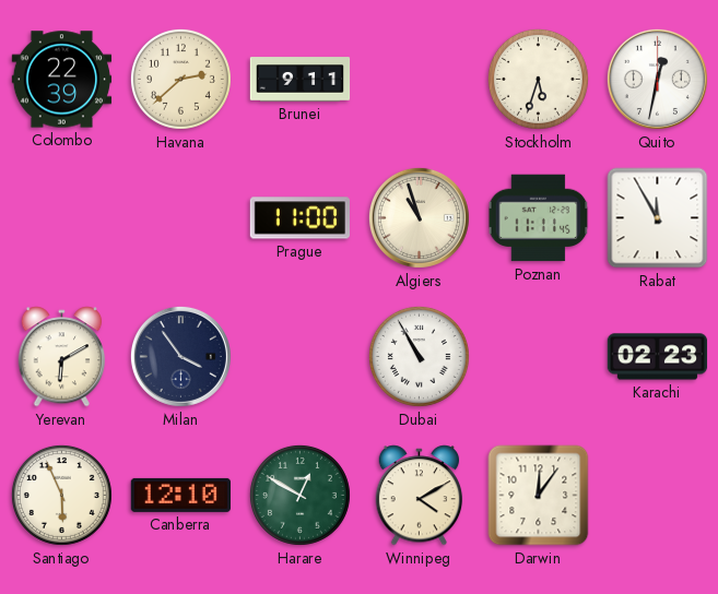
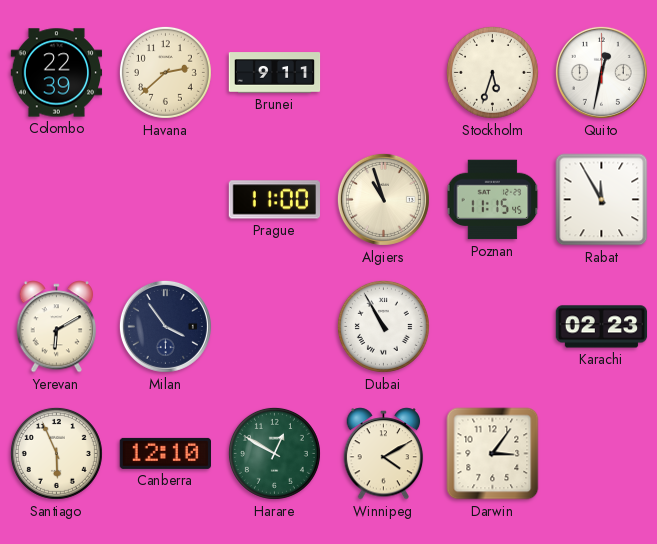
Poznan: 11:11 -> 11:15
Darwin: 12:06 -> 3:06
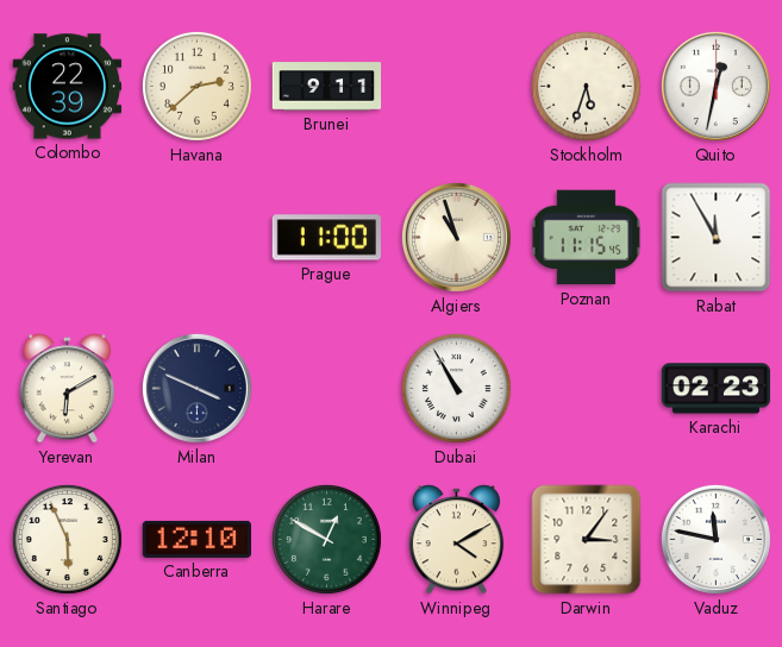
Milan: 3:54 -> 3:49
Vaduz: none -> 11:47
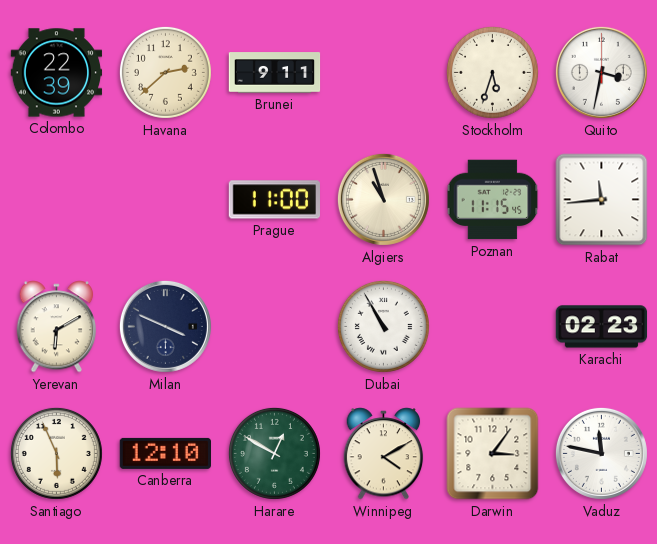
Quito: 12:32 -> 3:32
Rabat: 11:55 -> 11:44
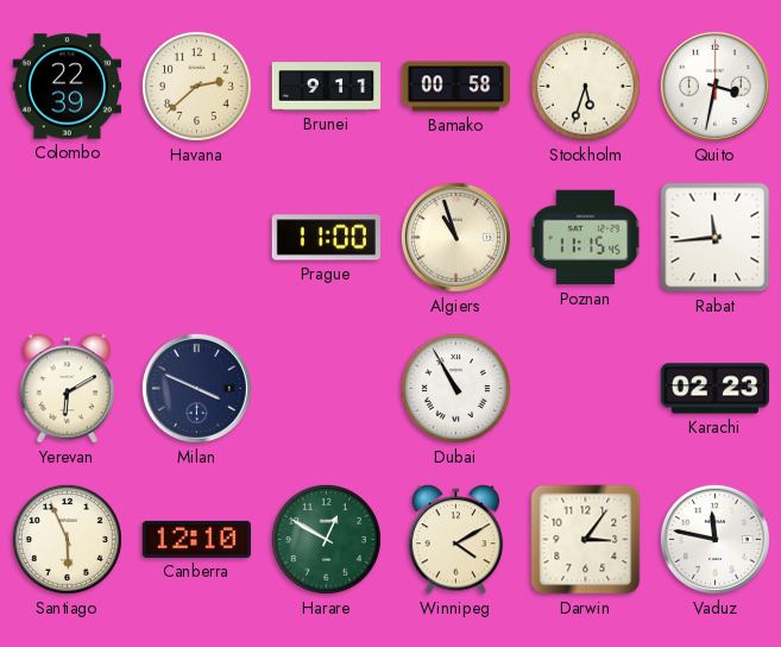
Bamako: none -> 00:58
